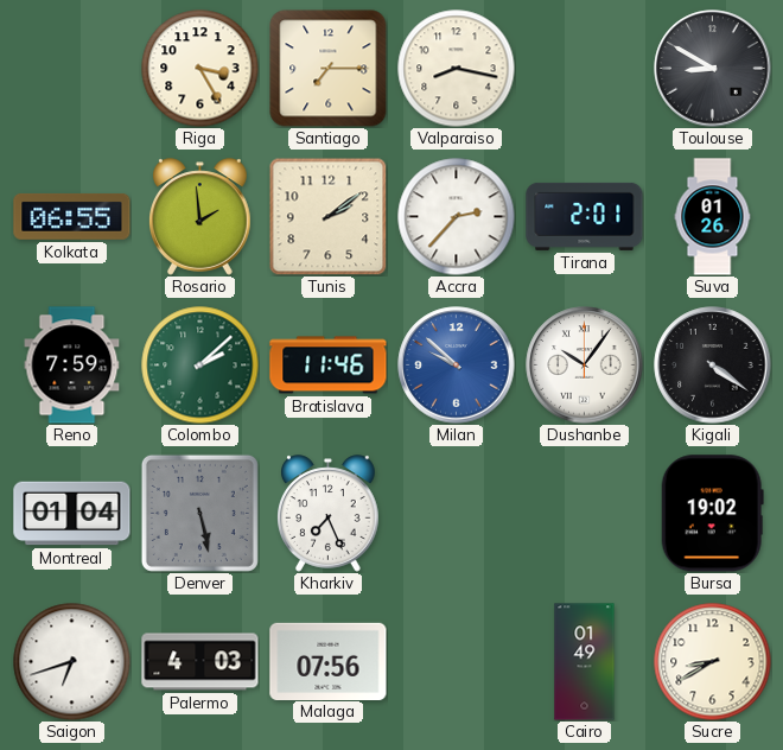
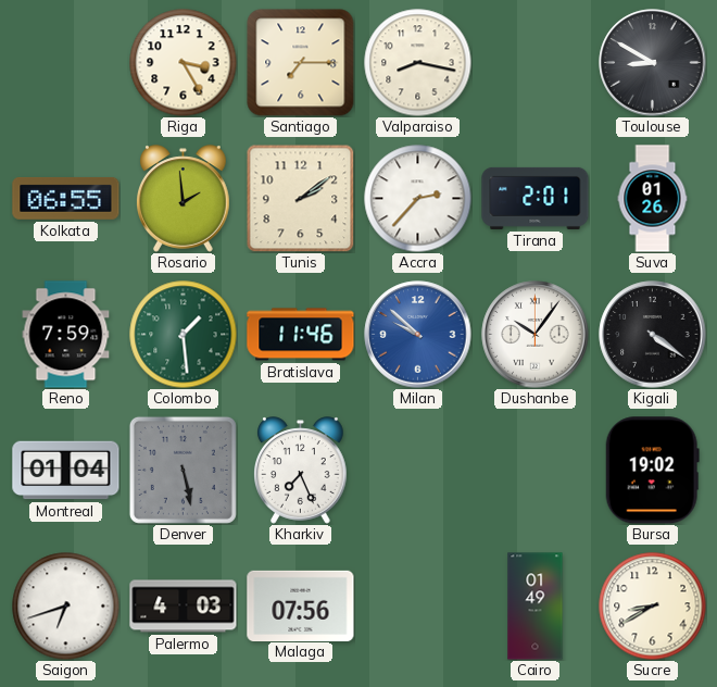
Colombo: 2:08 -> 1:29
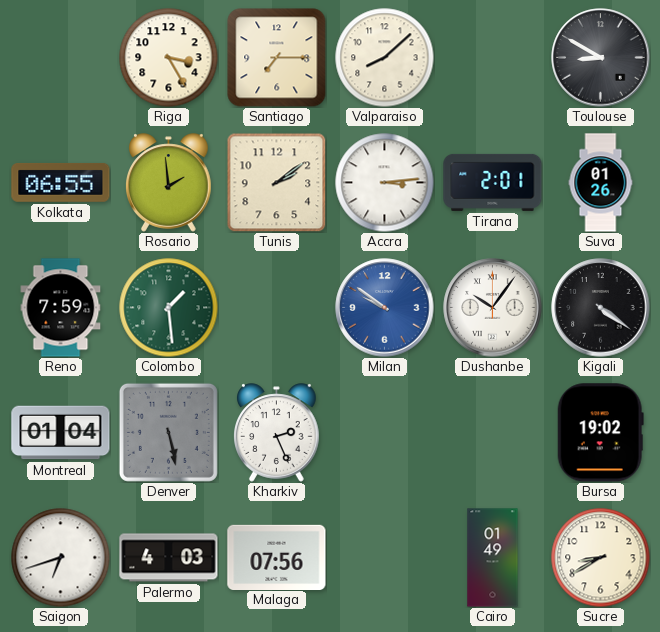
Valparaiso: 8:17 -> 8:08
Accra: 2:37 -> 3:14
Bratislava: 11:46 -> none
Milan: 9:52 -> 9:51
Kharkiv: 7:26 -> 2:26
